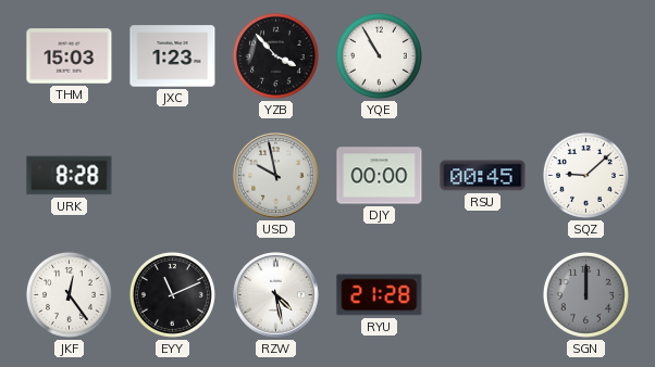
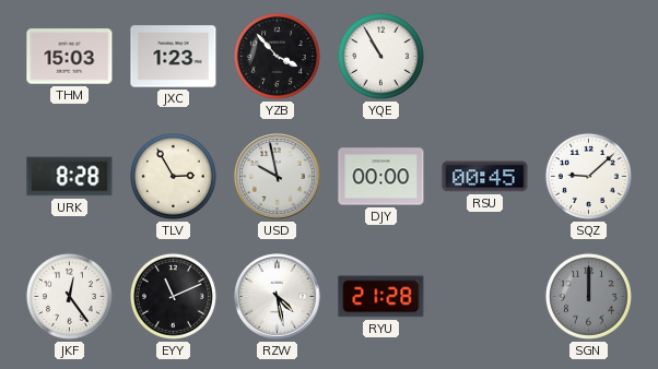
TLV: none -> 2:55
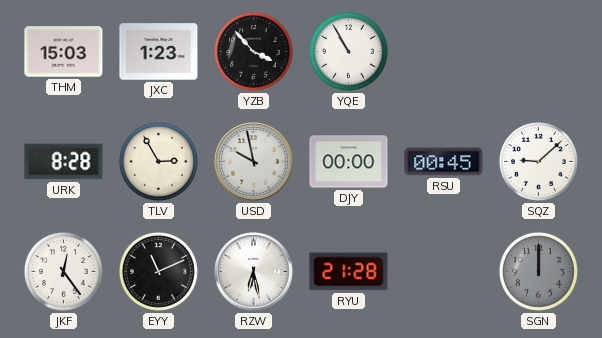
RZW: 4:28 -> 6:28
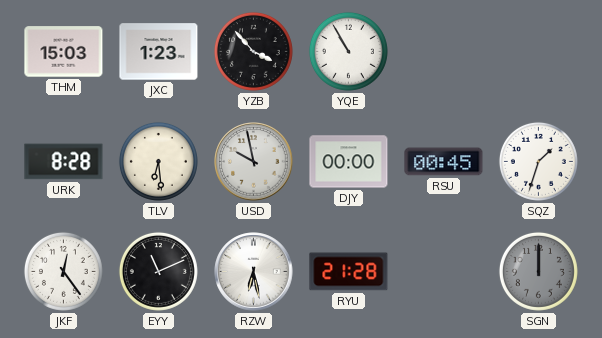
TLV: 2:55 -> 6:29
SQZ: 9:08 -> 1:33
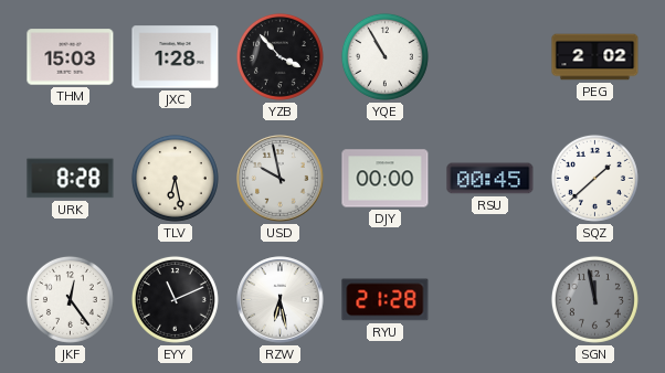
JXC: 1:23 -> 1:28
PEG: none -> 2:02
TLV: 6:29 -> 6:28
SQZ: 1:33 -> 1:38
SGN: 12:00 -> 11:58
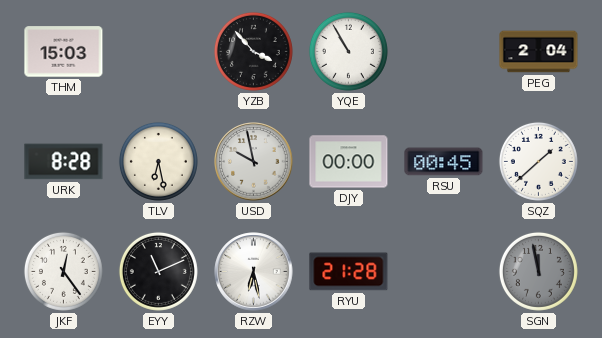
JXC: 1:28 -> none
PEG: 2:02 -> 2:04
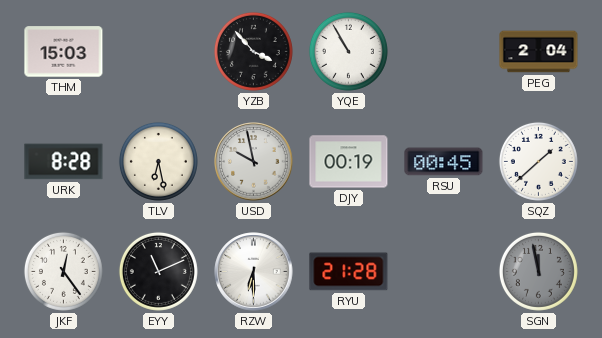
DJY: 00:00 -> 00:19
RZW: 6:28 -> 6:30
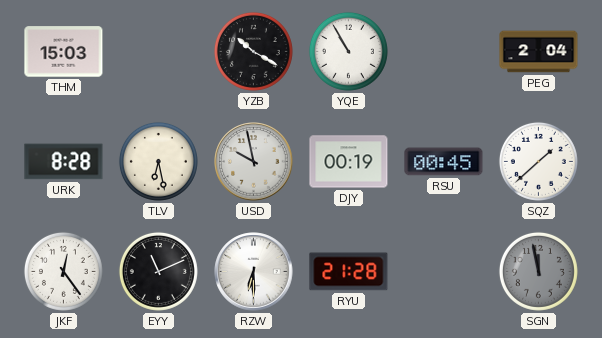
YZB: 3:53 -> 10:20
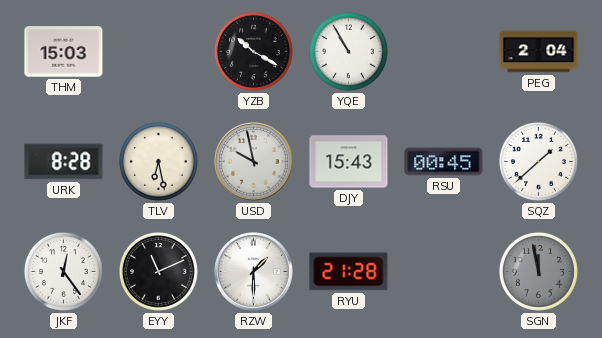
DJY: 00:19 -> 15:43
RZW: 6:30 -> 1:30
